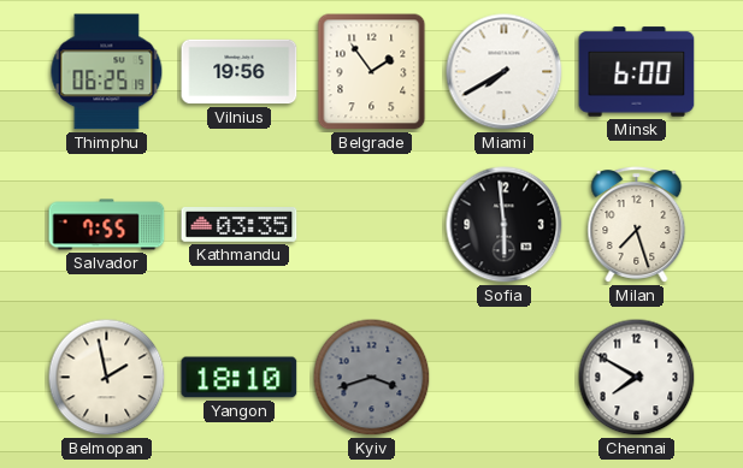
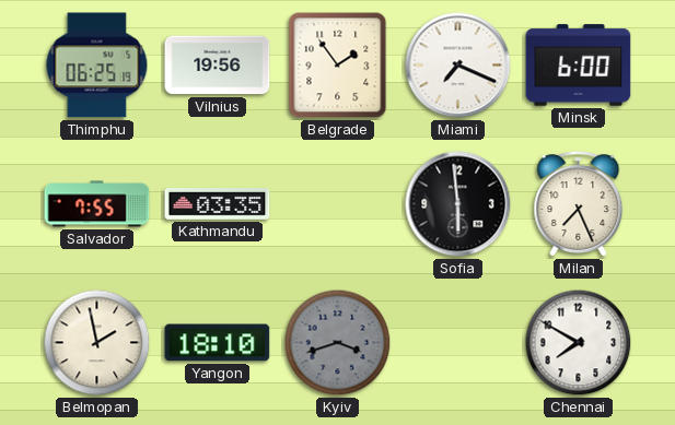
Miami: 7:40 -> 7:19
Milan: 7:27 -> 7:26
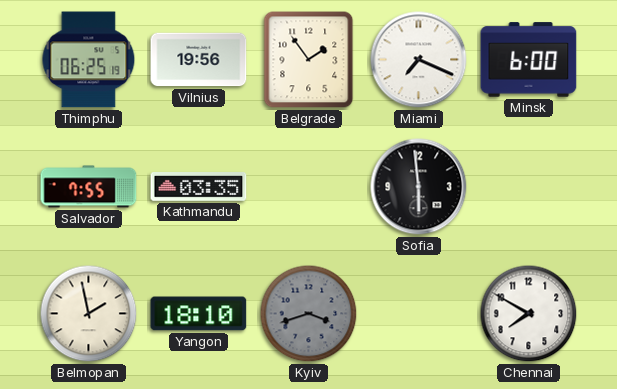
Milan: 7:26 -> none
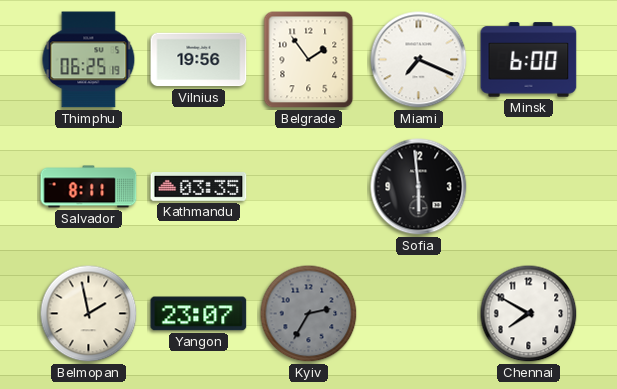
Salvador: 7:55 -> 8:11
Yangon: 18:10 -> 23:07
Kyiv: 3:42 -> 2:35
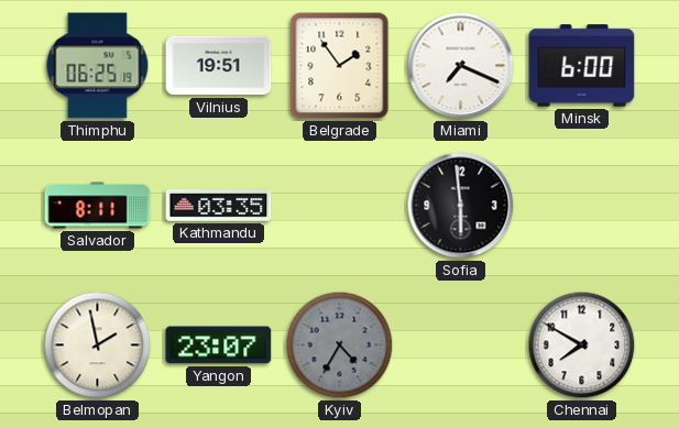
Vilnius: 19:56 -> 19:51
Kyiv: 2:35 -> 4:35
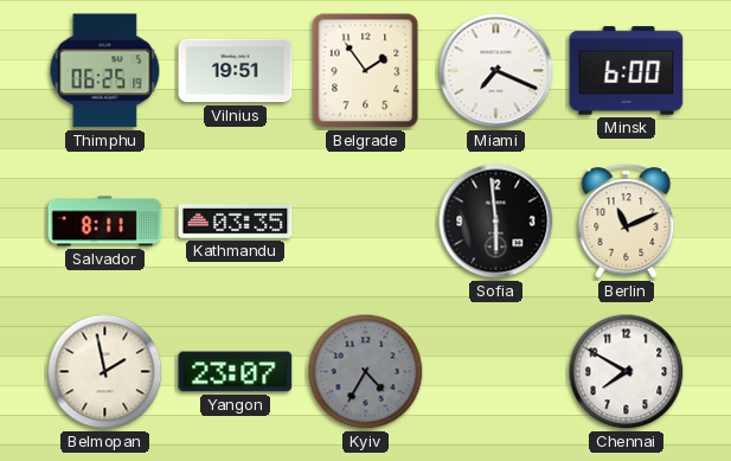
Berlin: none -> 11:11
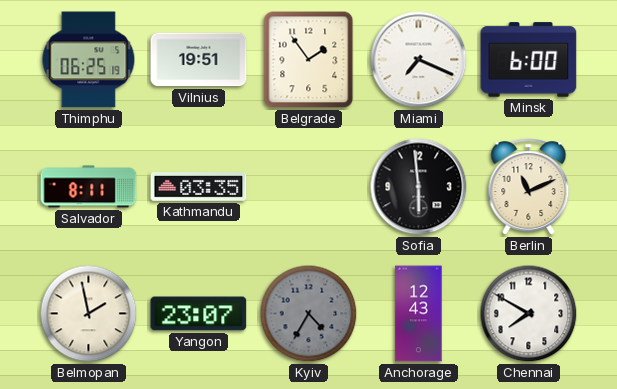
Anchorage: none -> 12:43
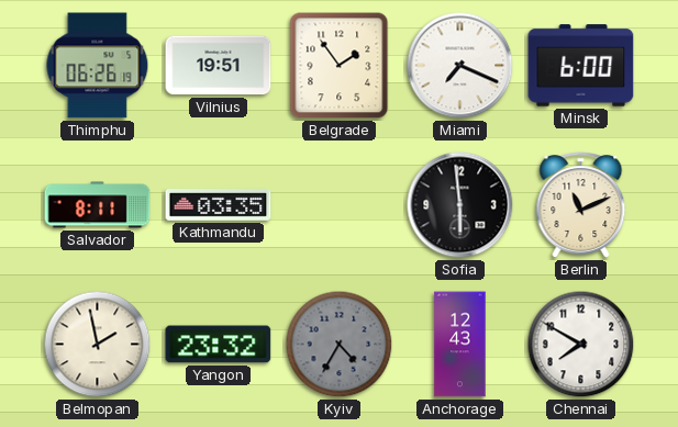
Thimphu: 06:25 -> 06:26
Yangon: 23:07 -> 23:32
